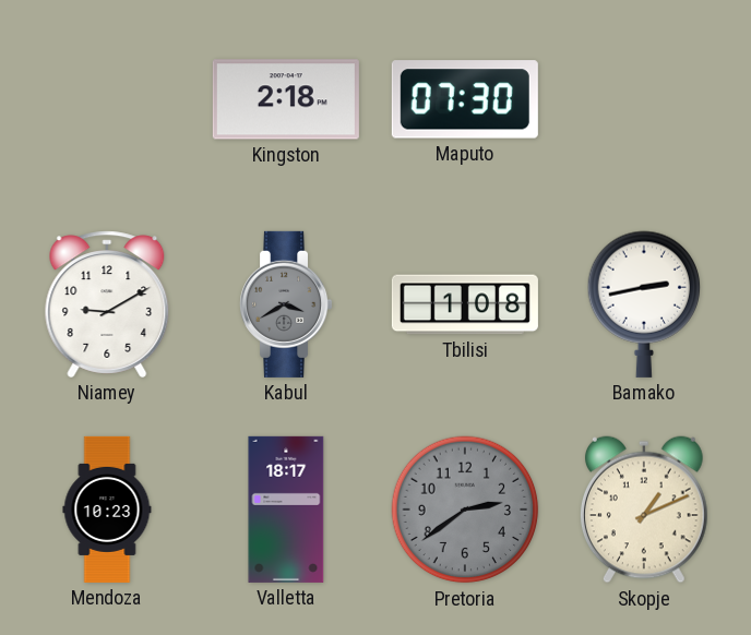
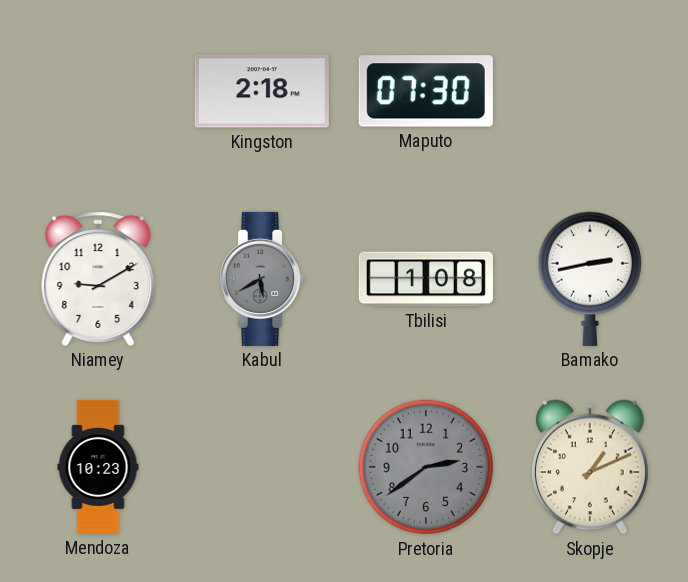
Kabul: 3:40 -> 5:40
Valletta: 18:17 -> none
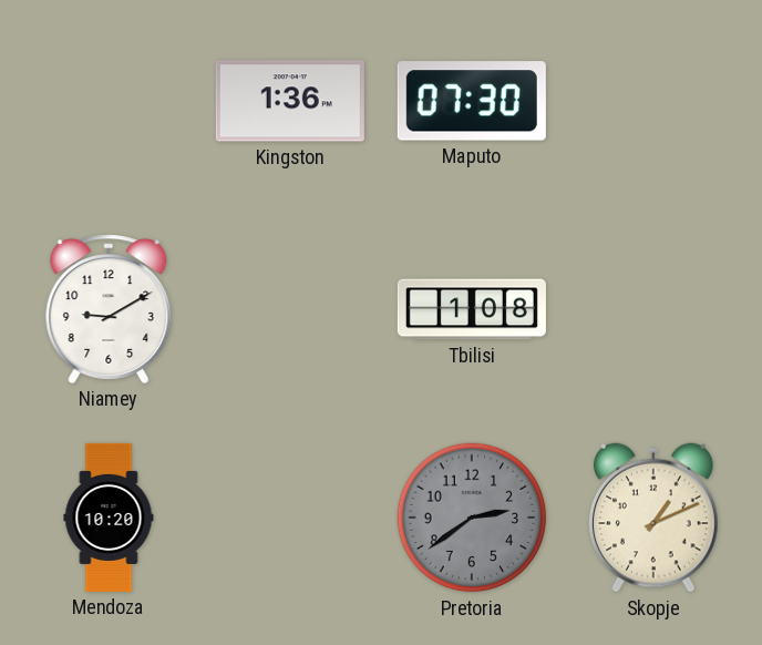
Kingston: 2:18 -> 1:36
Kabul: 5:40 -> none
Bamako: 2:43 -> none
Mendoza: 10:23 -> 10:20
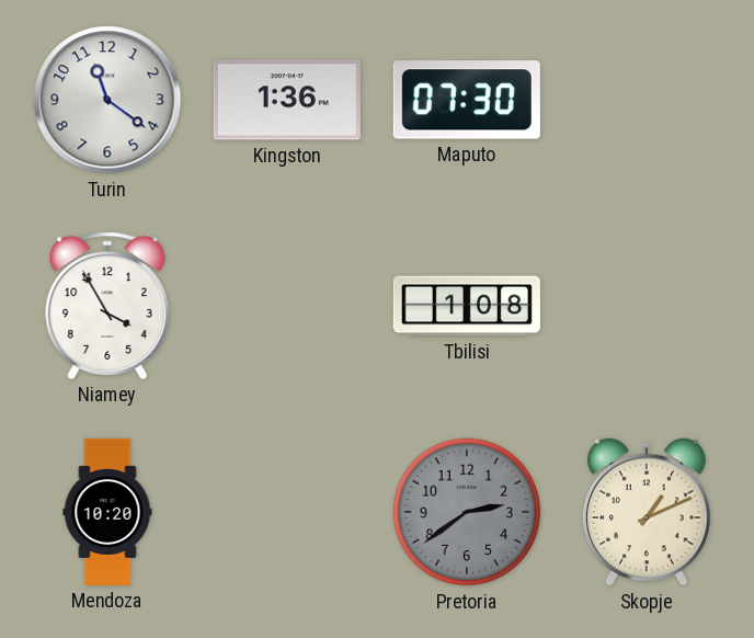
Turin: none -> 11:21
Niamey: 9:10 -> 3:55
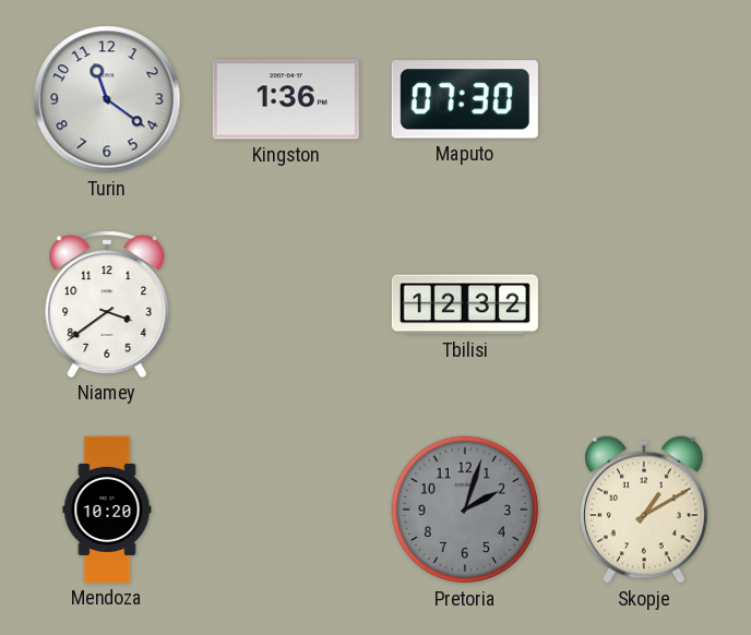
Niamey: 3:55 -> 3:39
Tbilisi: 1:08 -> 12:32
Pretoria: 2:39 -> 2:03
Skopje: 1:11 -> 1:10
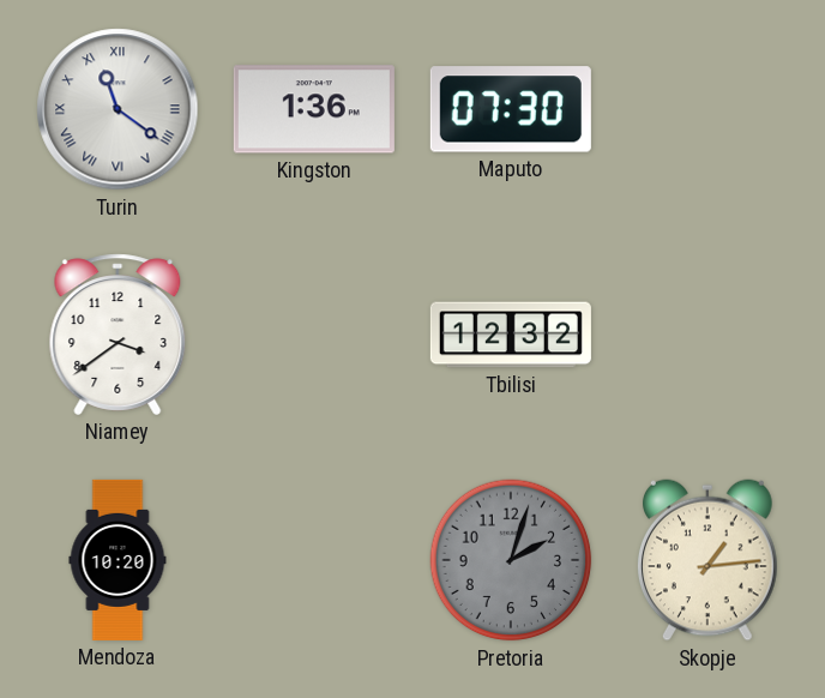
Turin numerals: Arabic -> Roman
Skopje: 1:10 -> 1:14
